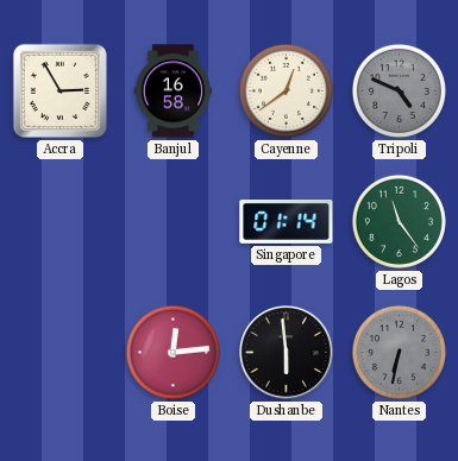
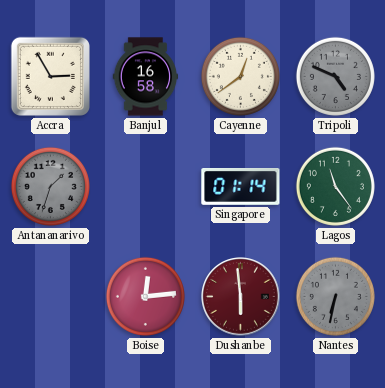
Antananarivo: none -> 1:33
Dushanbe dial: black -> burgundy
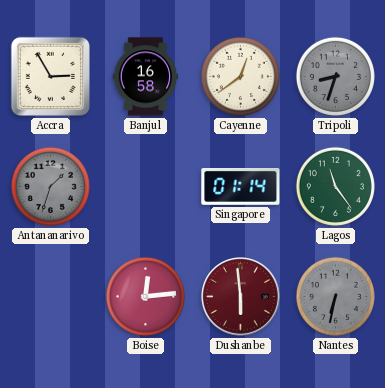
Tripoli: 4:49 -> 8:33
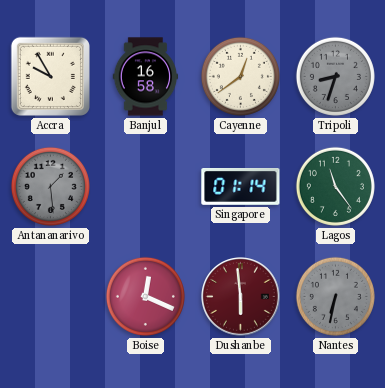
Accra: 2:55 -> 9:55
Antananarivo: 1:33 -> 1:29
Boise: 12:14 -> 12:19
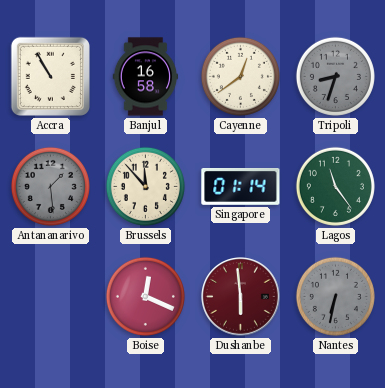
Accra: 9:55 -> 10:55
Brussels: none -> 11:53
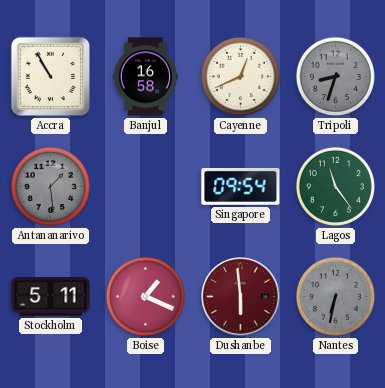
Cayenne: 12:39 -> 12:41
Brussels: 11:53 -> none
Singapore: 01:14 -> 09:54
Stockholm: none -> 5:11
Boise: 12:19 -> 1:19
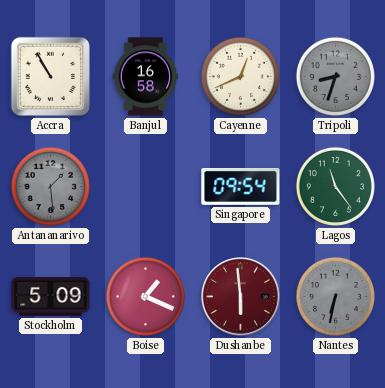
Stockholm: 5:11 -> 5:09
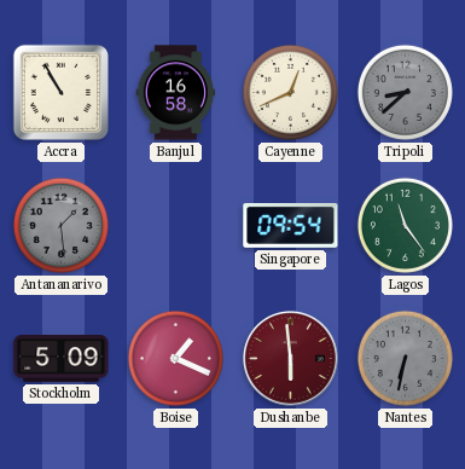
Tripoli: 8:33 -> 8:38
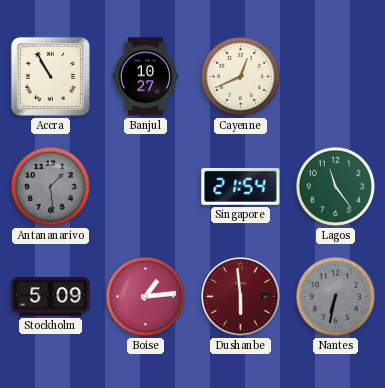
Banjul: 16:58 -> 10:27
Tripoli: 8:38 -> none
Singapore: 09:54 -> 21:54
Boise: 1:19 -> 1:14
